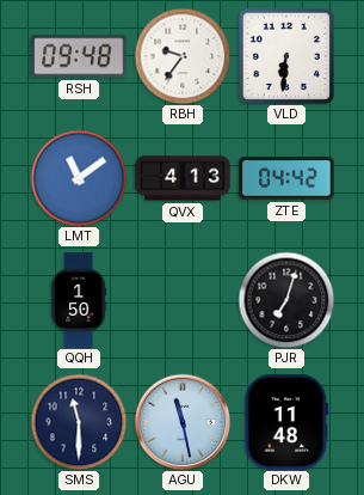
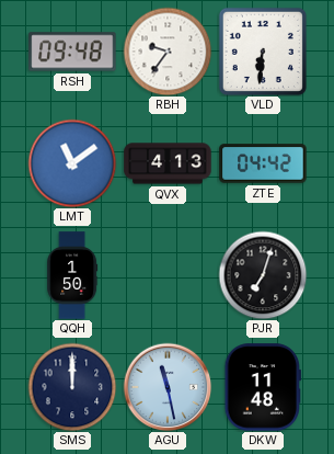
SMS: 11:30 -> 12:00
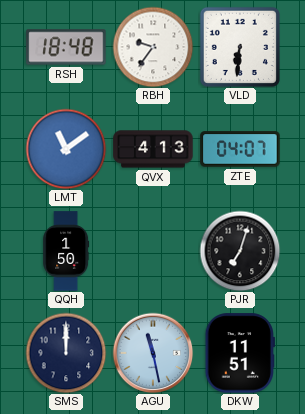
RSH: 09:48 -> 18:48
ZTE: 04:42 -> 04:07
DKW: 11:48 -> 11:51
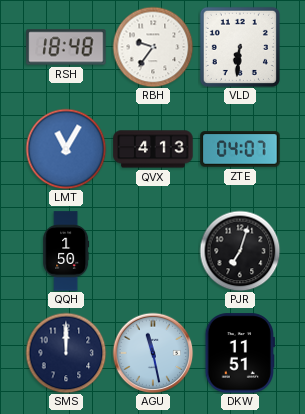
LMT: 11:09 -> 11:05
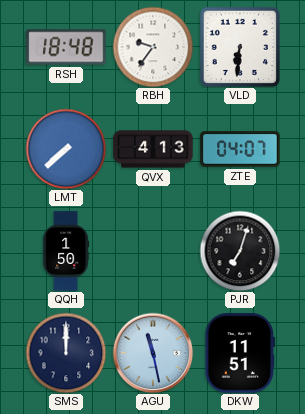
LMT: 11:05 -> 7:38
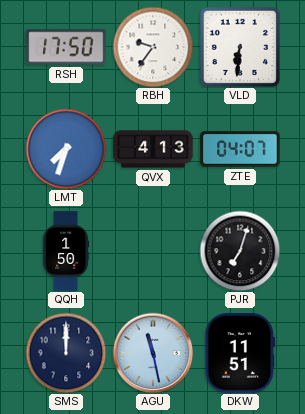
RSH: 18:48 -> 17:50
LMT: 7:38 -> 7:33
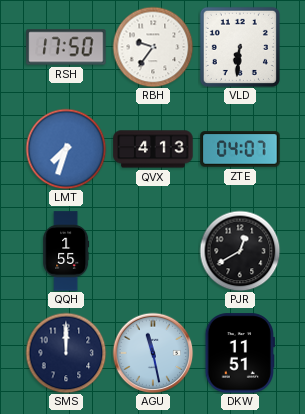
QQH: 1:50 -> 1:55
PJR: 7:03 -> 12:40
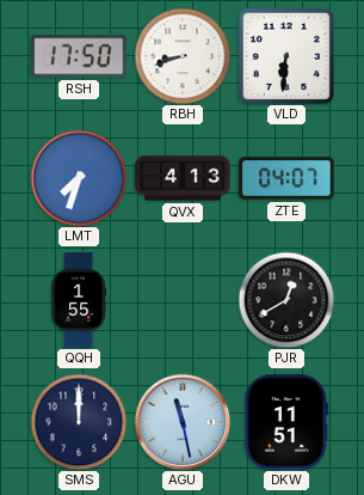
RBH: 9:36 -> 8:42
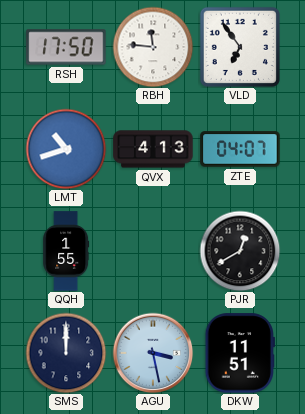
RBH: 8:42 -> 11:46
VLD: 6:31 -> 6:54
LMT: 7:33 -> 10:42
AGU: 11:28 -> 3:28
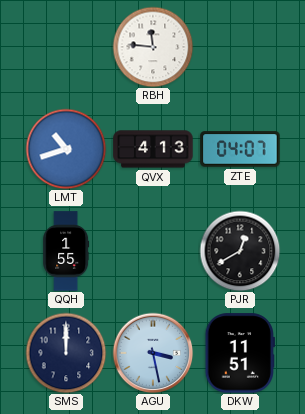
RSH: 17:50 -> none
VLD: 6:54 -> none
